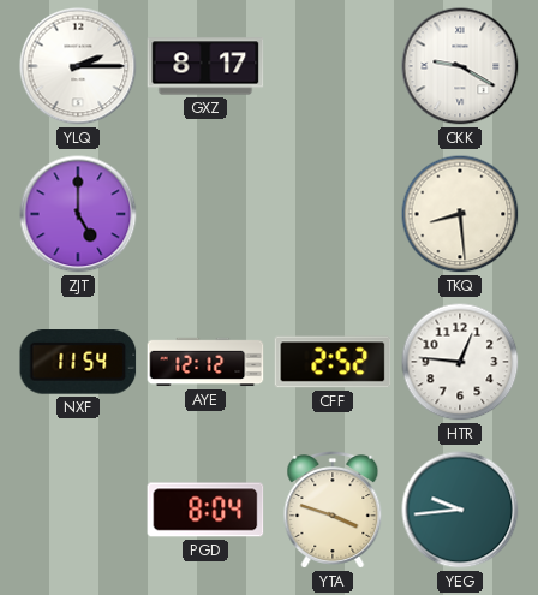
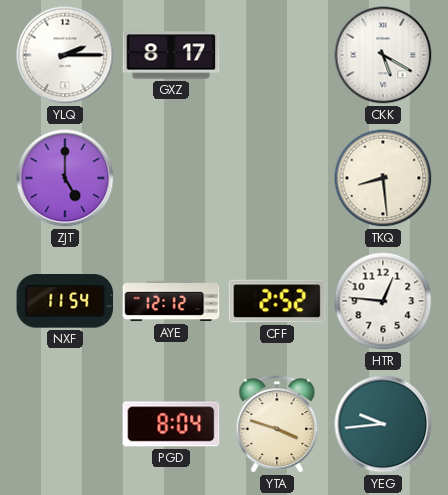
CKK: 9:20 -> 5:20
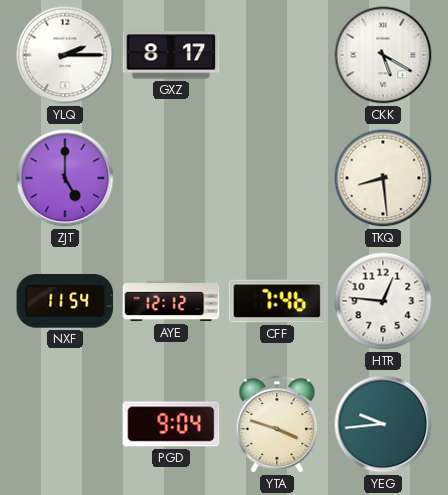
CFF: 2:52 -> 7:46
PGD: 8:04 -> 9:04
